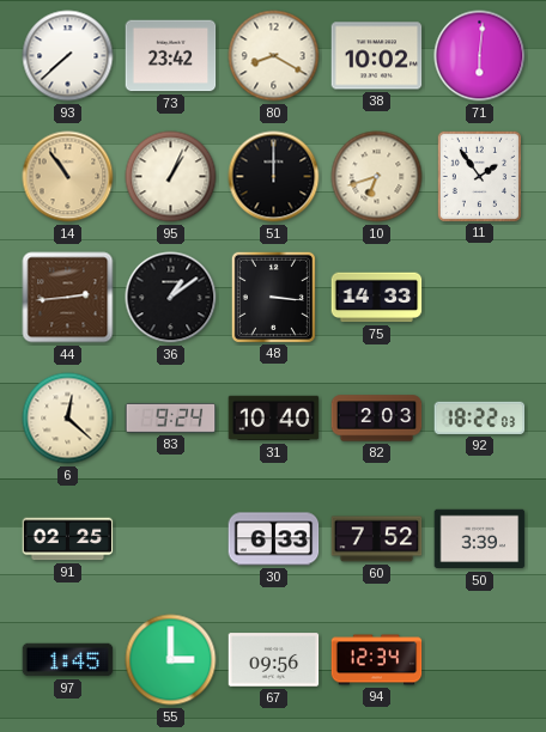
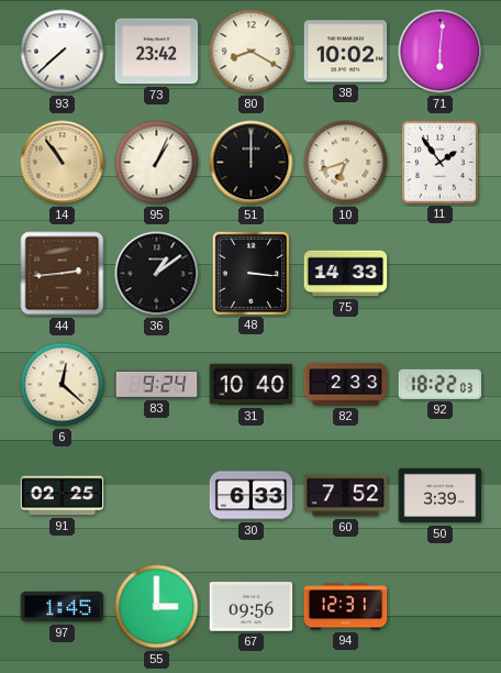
82: 2:03 -> 2:33
94: 12:34 -> 12:31
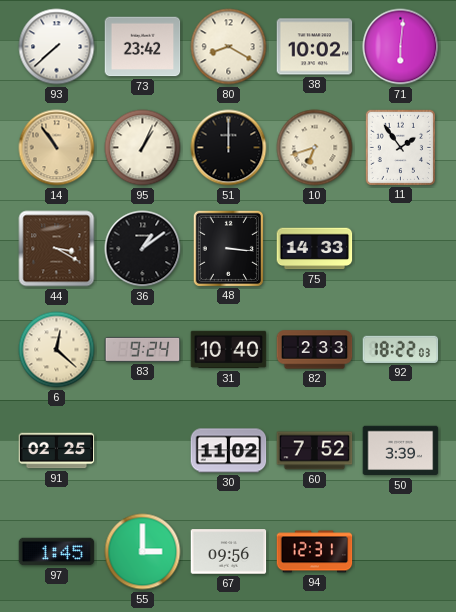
44: 2:44 -> 3:20
30: 6:33 -> 11:02
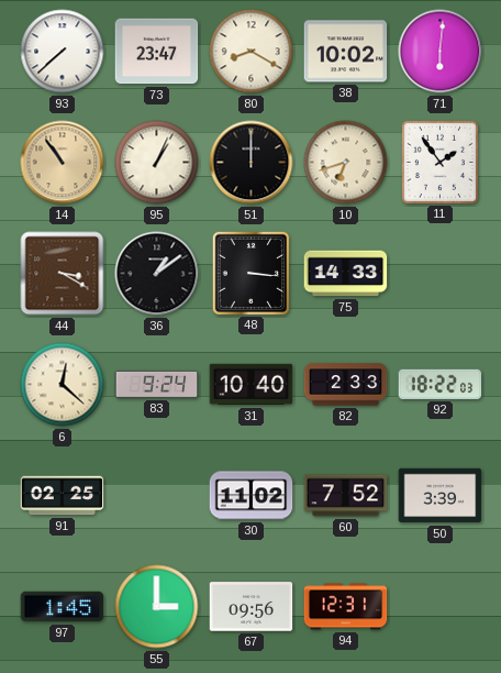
73: 23:42 -> 23:47
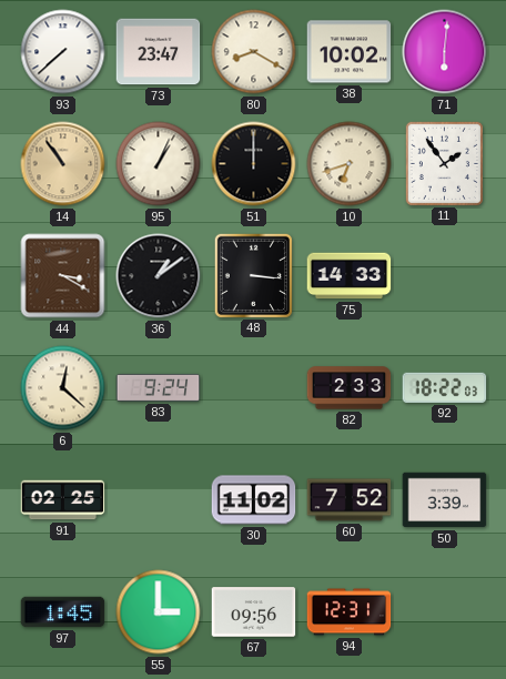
31: 10:40 -> none
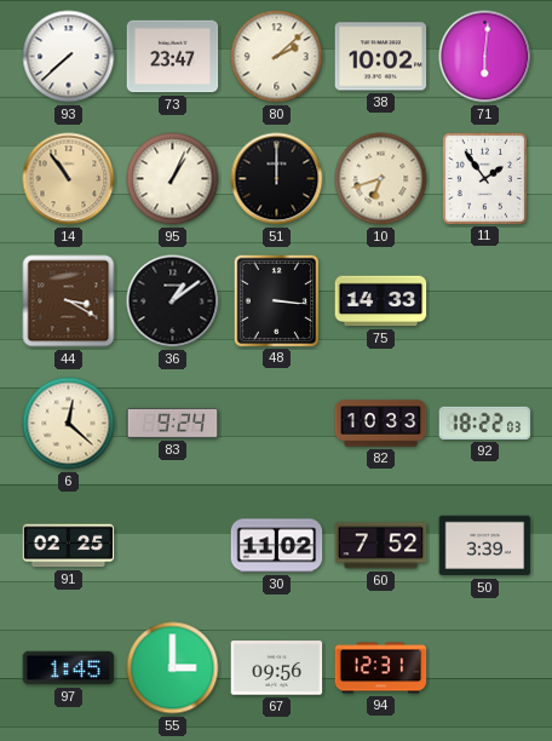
80: 8:20 -> 2:08
82: 2:33 -> 10:33
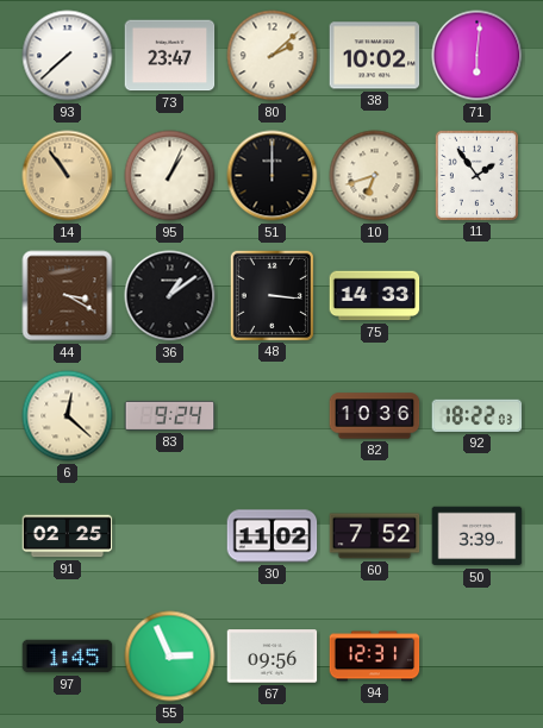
82: 10:33 -> 10:36
55: 3:00 -> 2:56
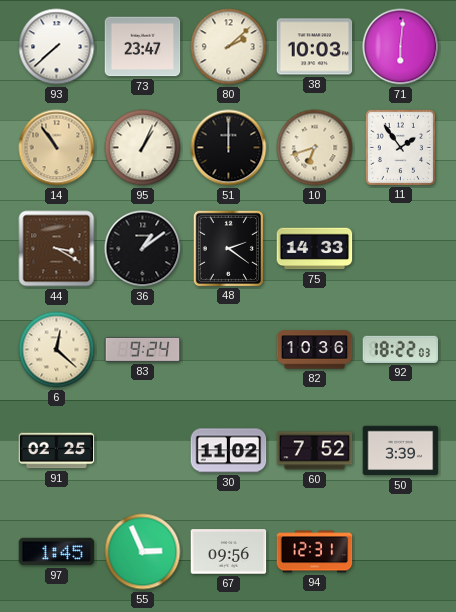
38: 10:02 -> 10:03
48: 3:16 -> 2:21
